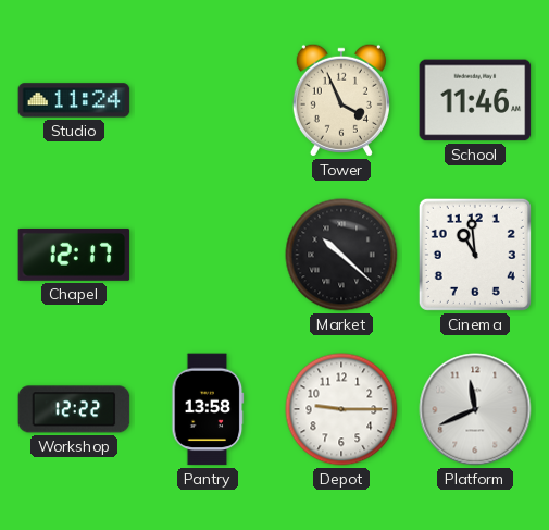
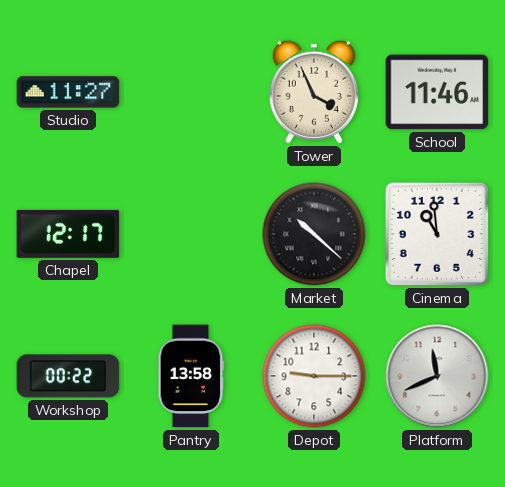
Studio: 11:24 -> 11:27
Workshop: 12:22 -> 00:22
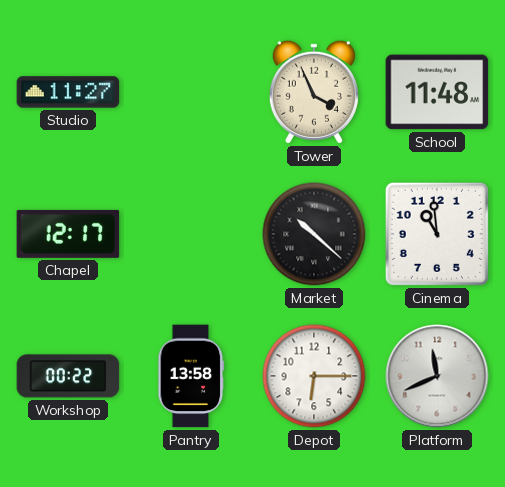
School: 11:46 -> 11:48
Depot: 9:15 -> 6:15
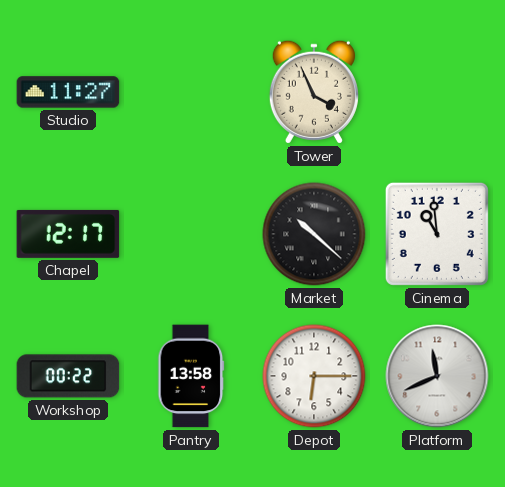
School: 11:48 -> none
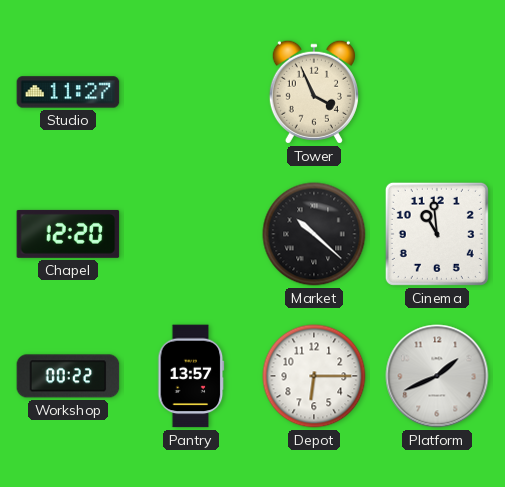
Chapel: 12:17 -> 12:20
Pantry: 13:58 -> 13:57
Platform: 11:41 -> 1:41
